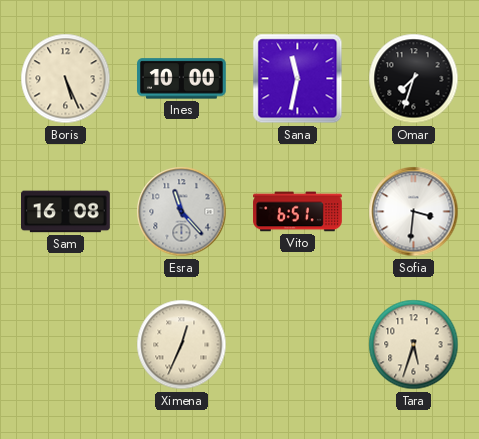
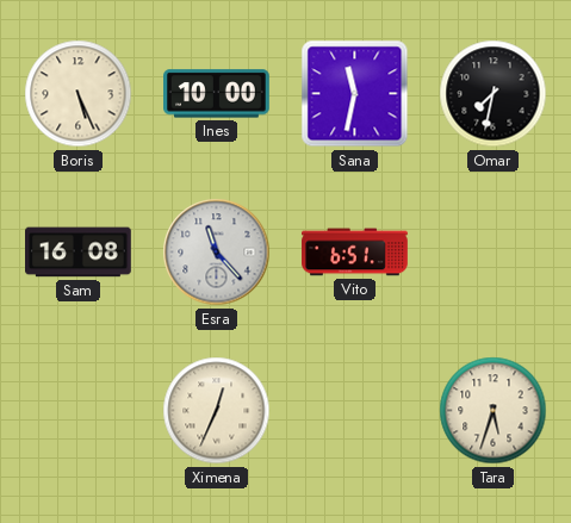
Omar: 7:33 -> 7:32
Sofia: 3:31 -> none
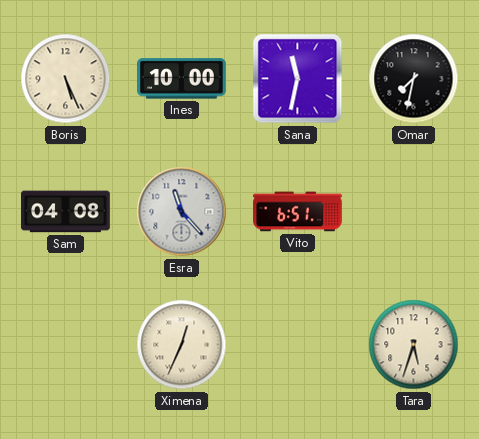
Sam: 16:08 -> 04:08
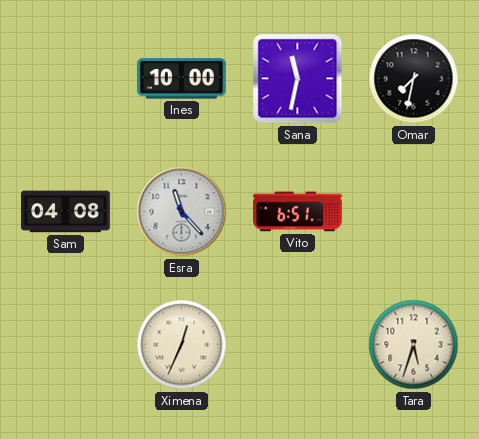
Boris: 5:26 -> none
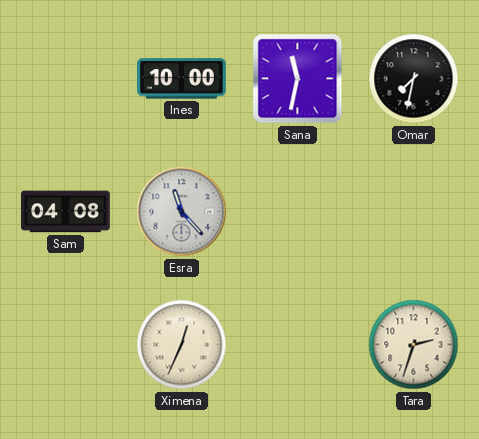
Vito: 6:51 -> none
Tara: 5:33 -> 2:33
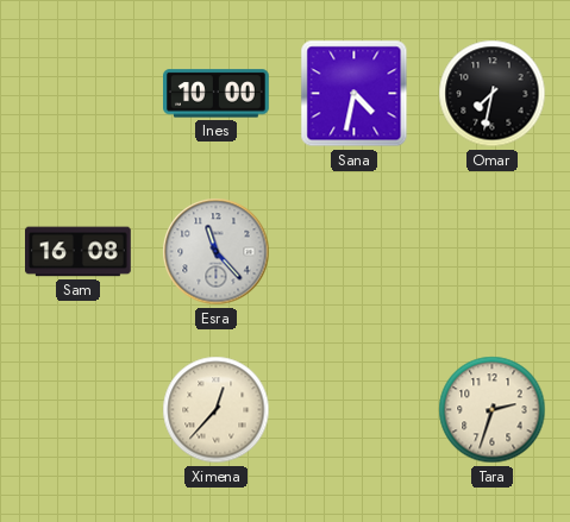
Sana: 11:32 -> 4:32
Sam: 04:08 -> 16:08
Ximena: 12:34 -> 12:37
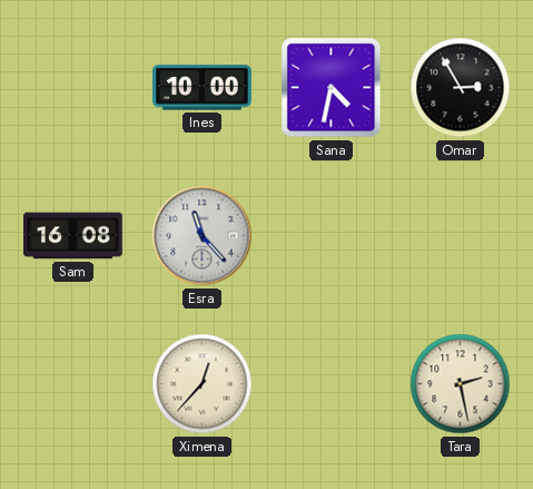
Omar: 7:32 -> 2:55
Tara: 2:33 -> 2:28
